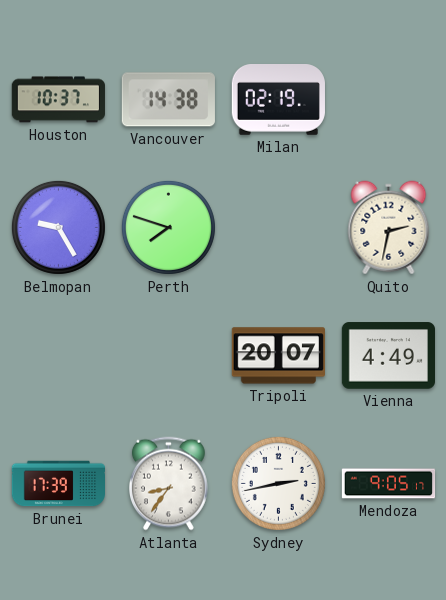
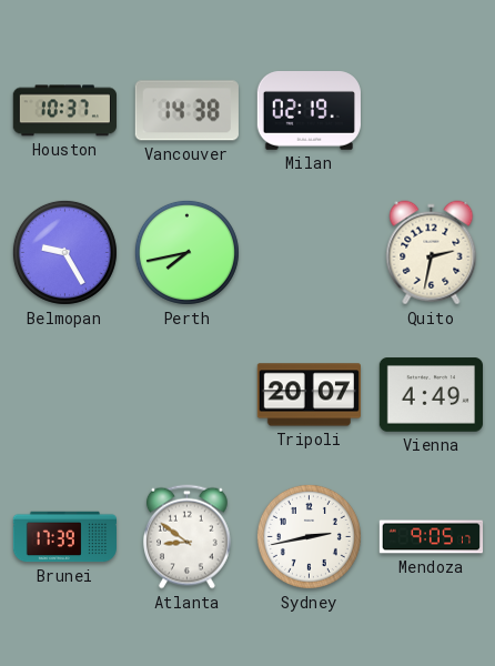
Perth: 7:48 -> 7:43
Atlanta: 8:36 -> 8:51
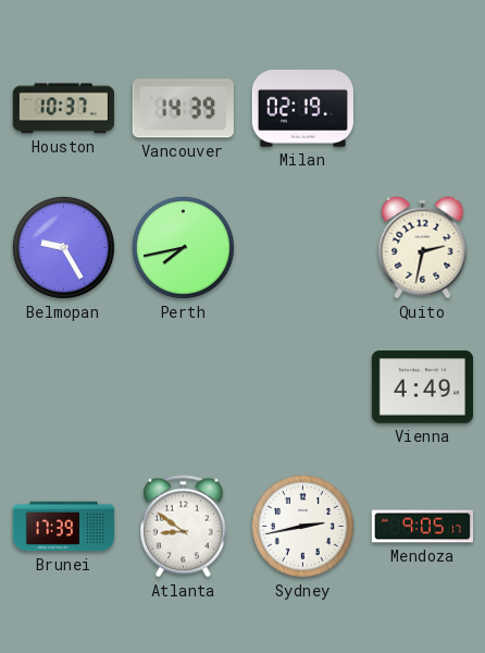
Vancouver: 14:38 -> 14:39
Tripoli: 20:07 -> none
